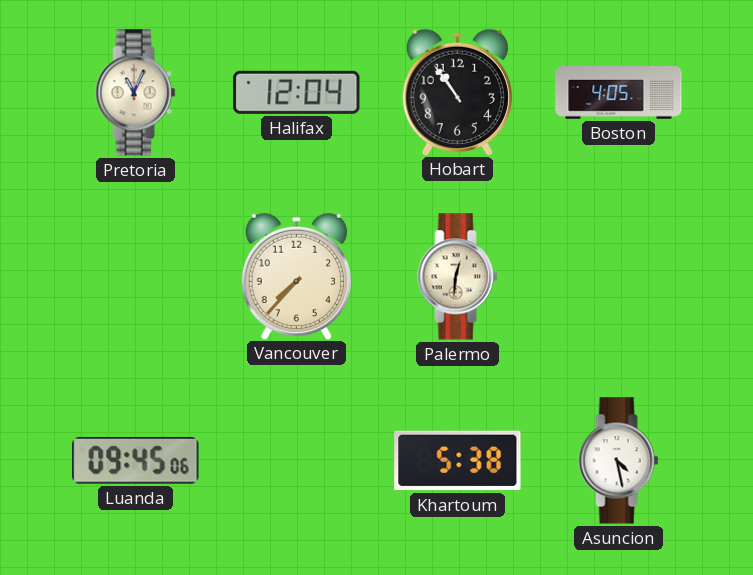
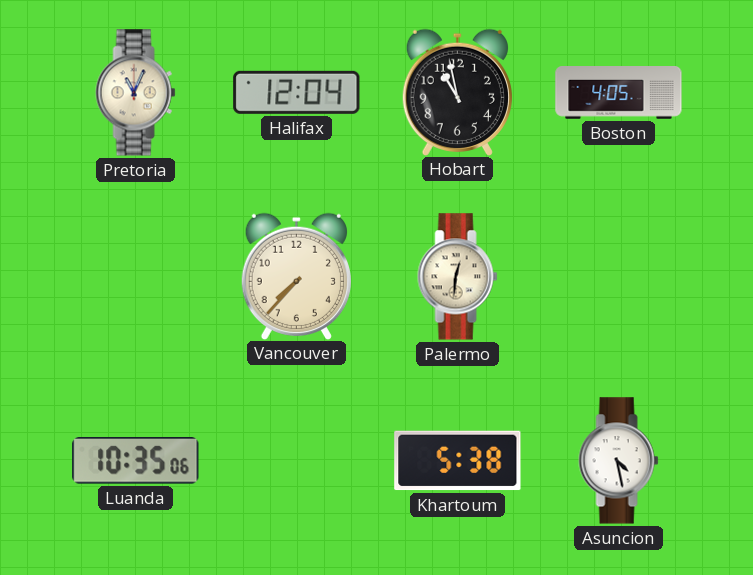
Hobart: 10:54 -> 10:58
Luanda: 09:45 -> 10:35
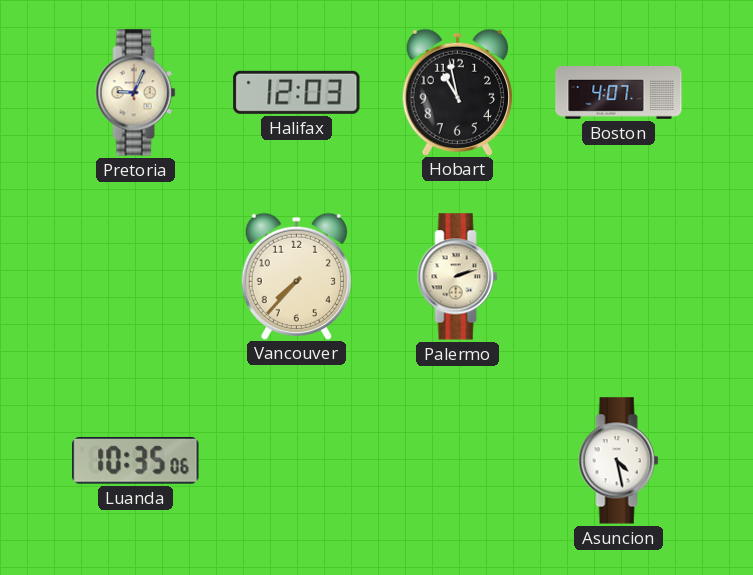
Pretoria: 11:04 -> 9:04
Halifax: 12:04 -> 12:03
Boston: 4:05 -> 4:07
Palermo: 12:31 -> 2:12
Khartoum: 5:38 -> none
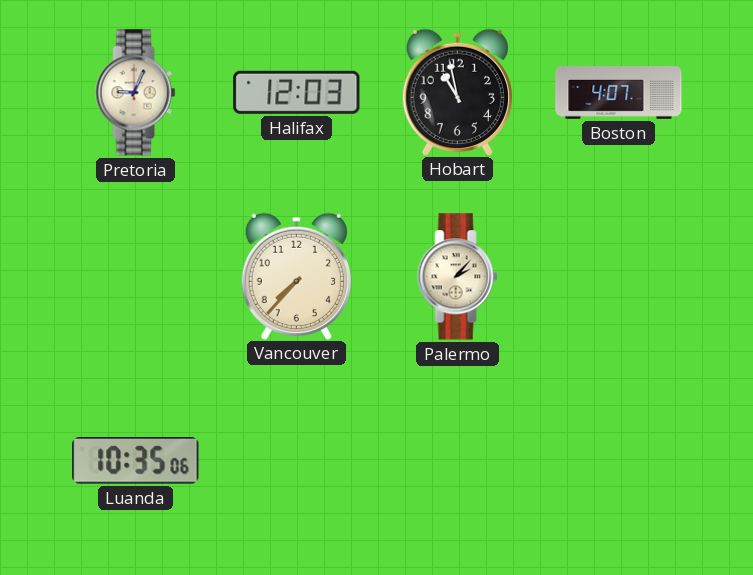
Palermo: 2:12 -> 2:07
Asuncion: 4:28 -> none
